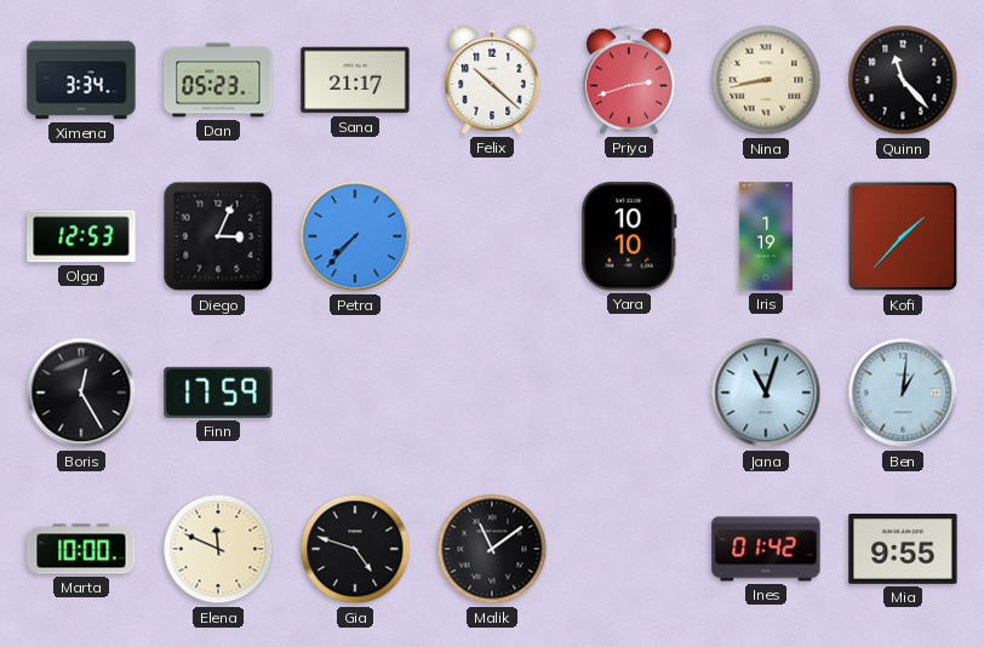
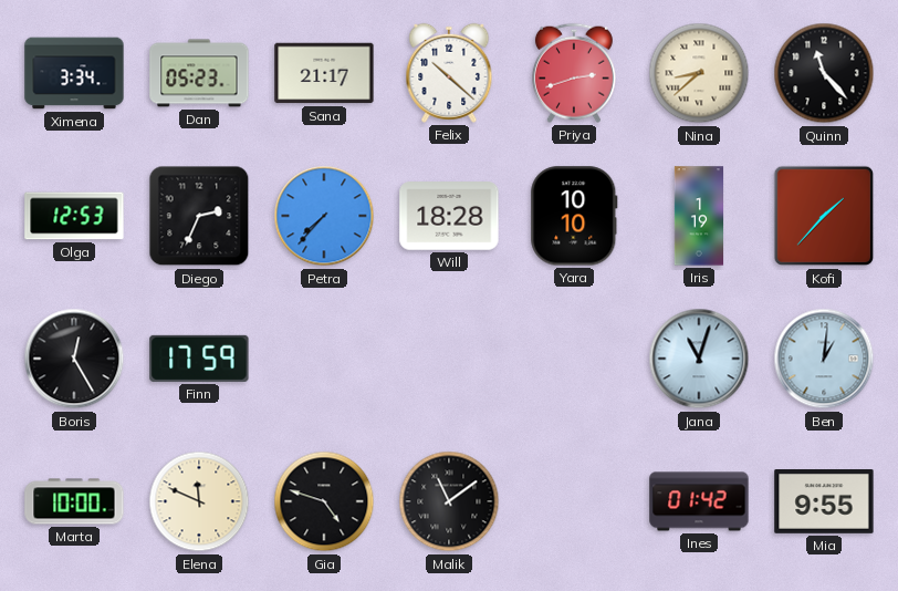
Nina: 8:43 -> 8:38
Diego: 3:04 -> 2:34
Will: none -> 18:28
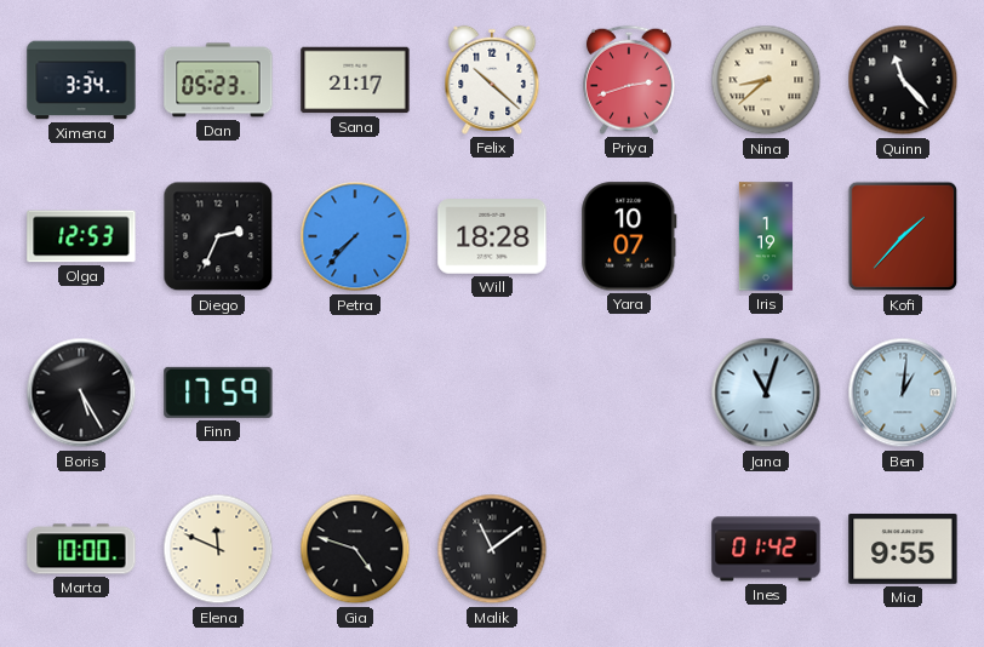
Yara: 10:10 -> 10:07
Boris: 12:25 -> 5:25
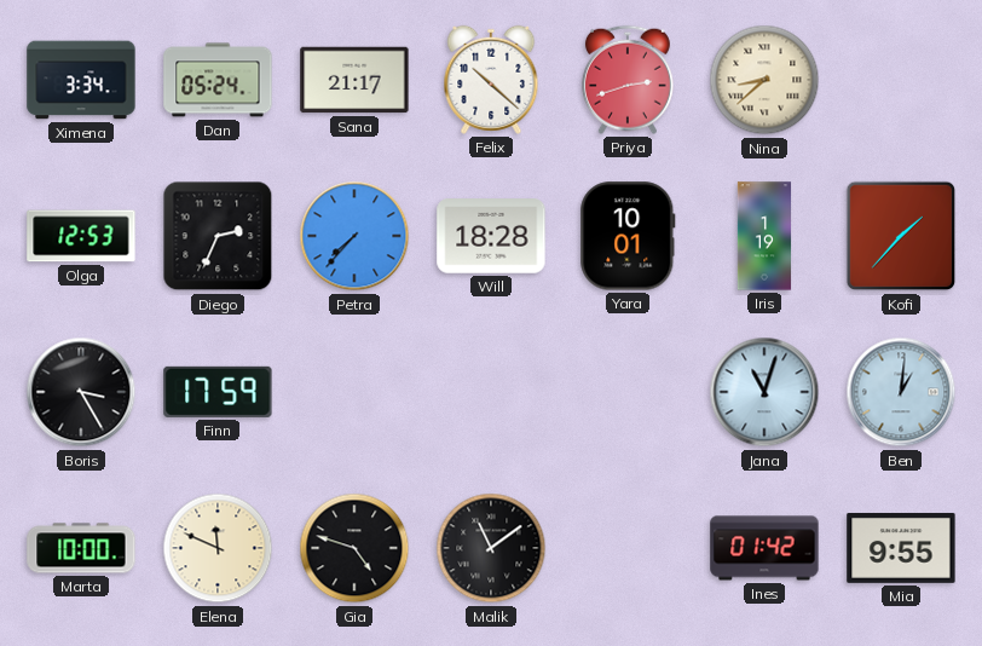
Dan: 05:23 -> 05:24
Quinn: 11:23 -> none
Yara: 10:07 -> 10:01
Boris: 5:25 -> 3:25
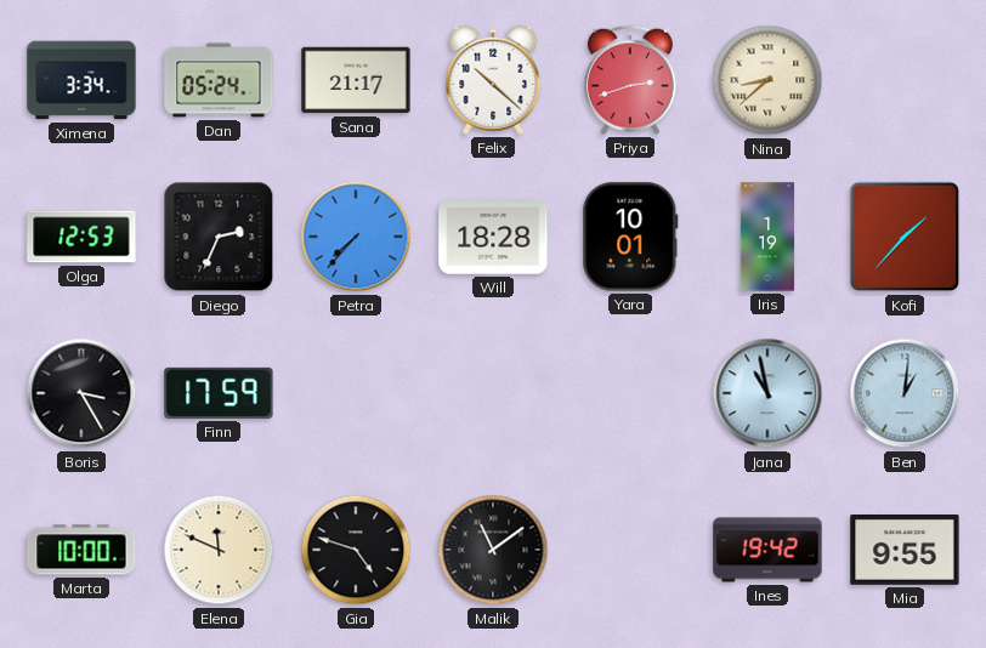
Jana: 11:03 -> 10:58
Ines: 01:42 -> 19:42
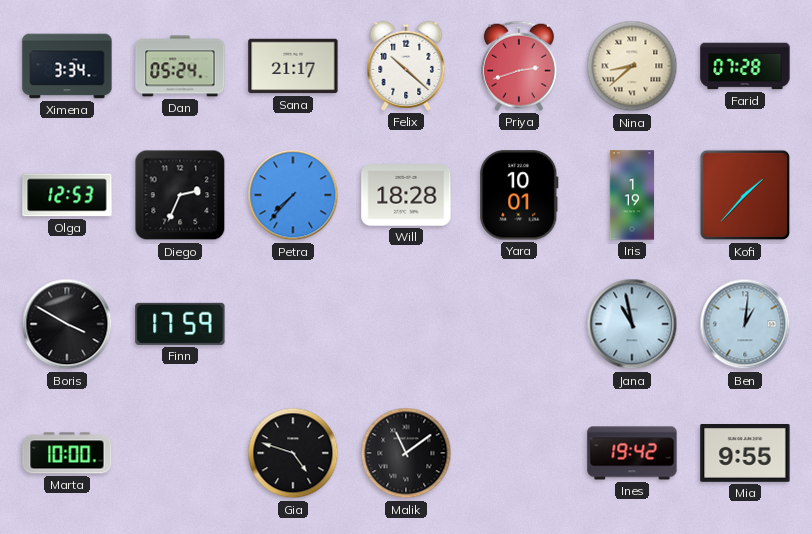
Farid: none -> 07:28
Boris: 3:25 -> 3:50
Elena: 11:49 -> none
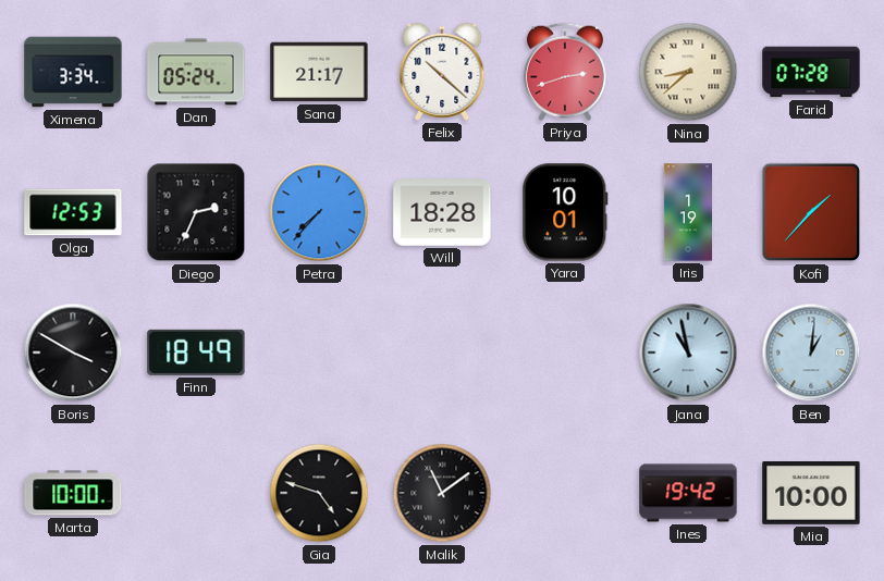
Finn: 17:59 -> 18:49
Mia: 9:55 -> 10:00
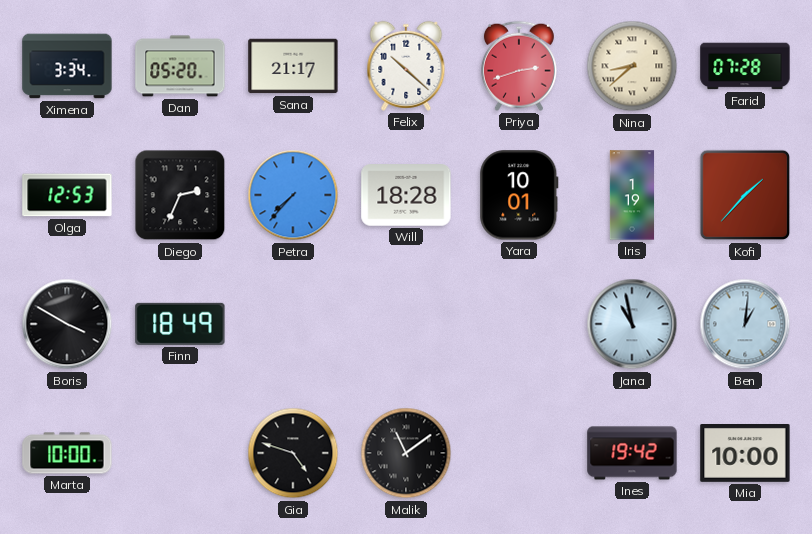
Dan: 05:24 -> 05:20
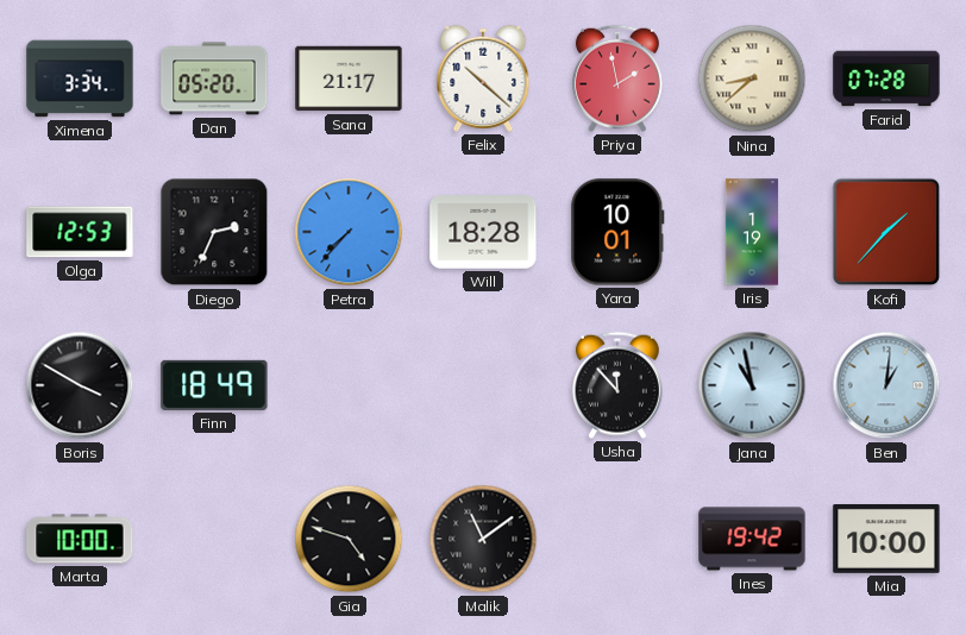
Priya: 2:42 -> 1:58
Usha: none -> 11:53
